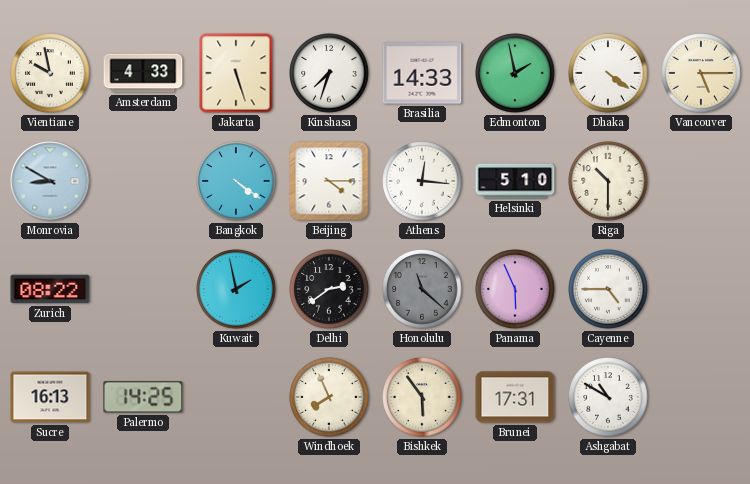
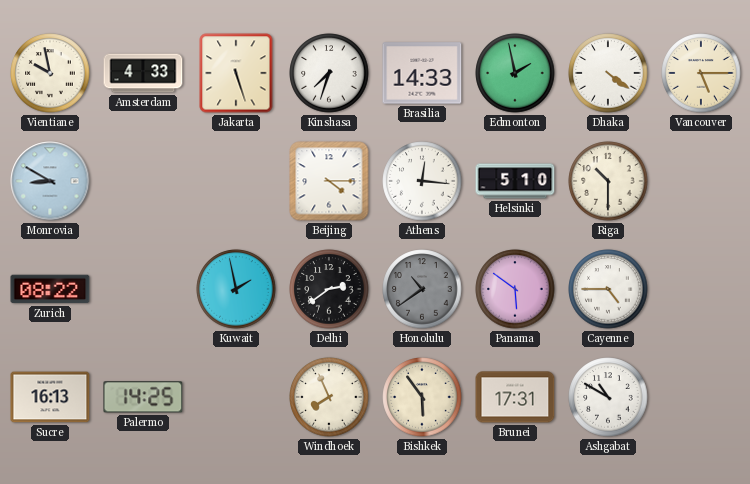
Bangkok: 4:21 -> none
Honolulu: 11:22 -> 10:39
Panama: 5:56 -> 5:51
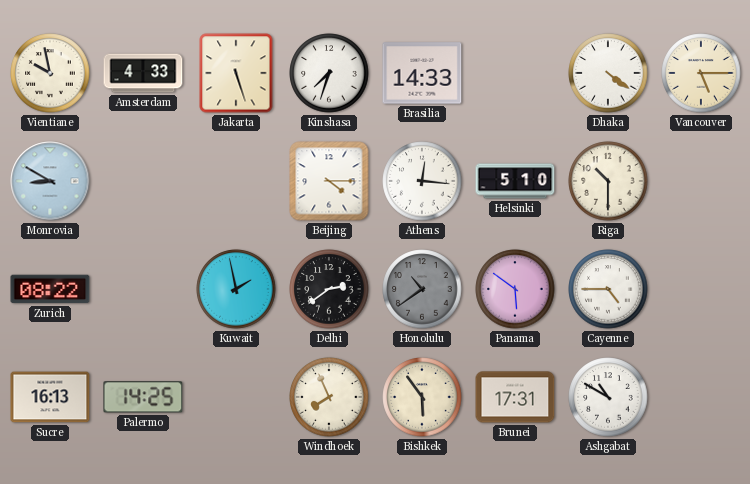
Edmonton: 1:58 -> none
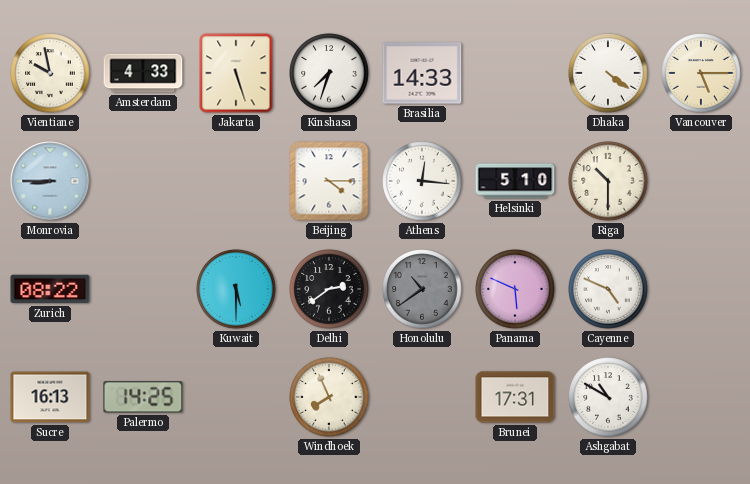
Monrovia: 8:50 -> 8:45
Kuwait: 1:58 -> 5:30
Panama: 5:51 -> 5:49
Cayenne: 4:45 -> 4:49
Bishkek: 5:54 -> none
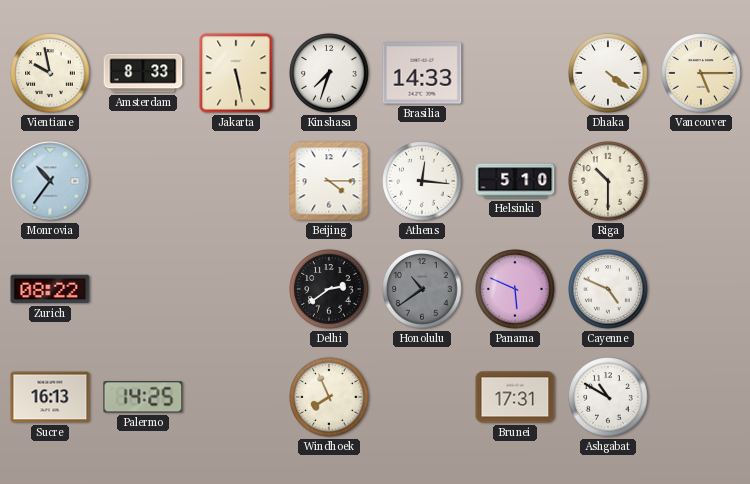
Amsterdam: 4:33 -> 8:33
Jakarta: 5:27 -> 5:28
Monrovia: 8:45 -> 10:36
Kuwait: 5:30 -> none
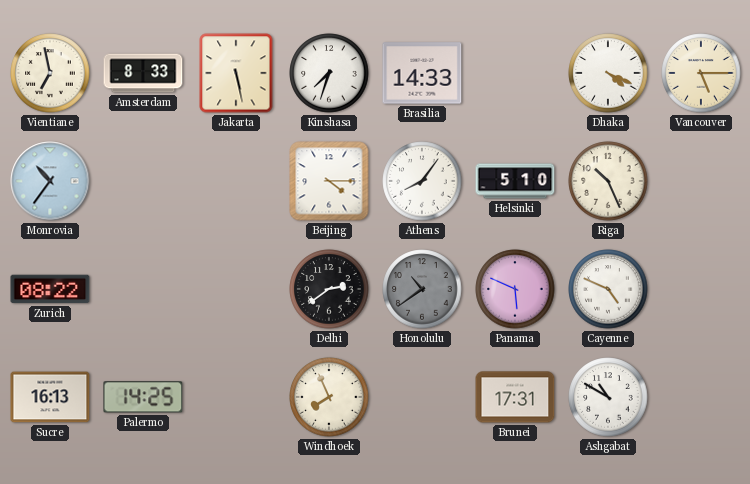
Vientiane: 9:58 -> 6:58
Dhaka: 4:21 -> 4:19
Athens: 12:16 -> 8:06
Riga: 10:30 -> 10:26
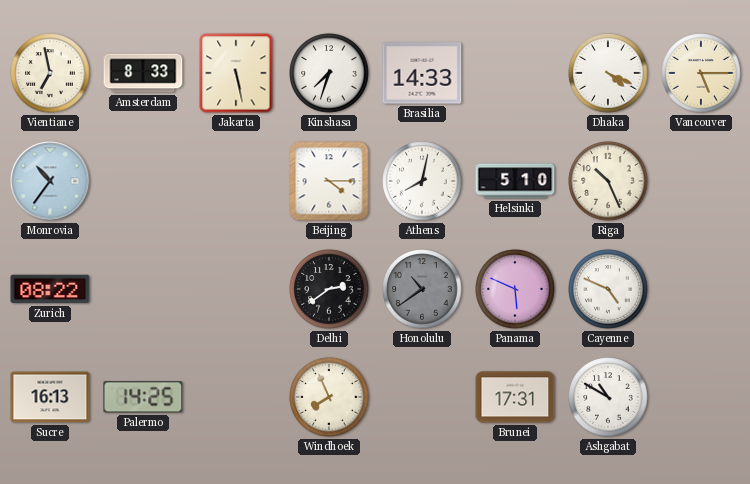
Athens: 8:06 -> 8:02
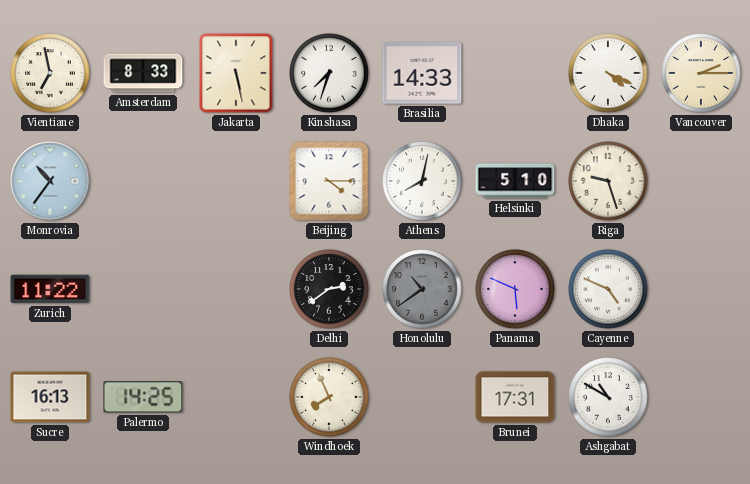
Vancouver: 5:15 -> 2:15
Riga: 10:26 -> 9:27
Zurich: 08:22 -> 11:22
